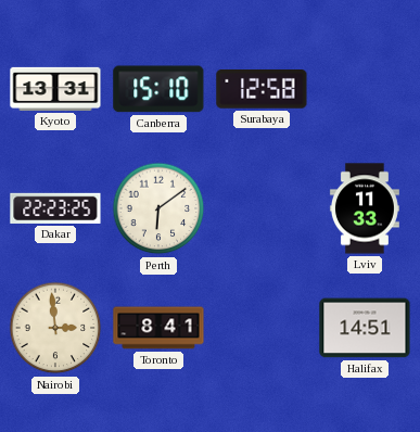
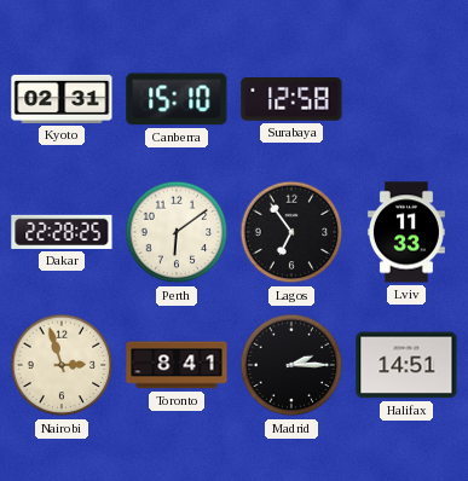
Kyoto: 13:31 -> 02:31
Dakar: 22:23 -> 22:28
Lagos: none -> 6:54
Nairobi: 2:59 -> 2:57
Madrid: none -> 2:15
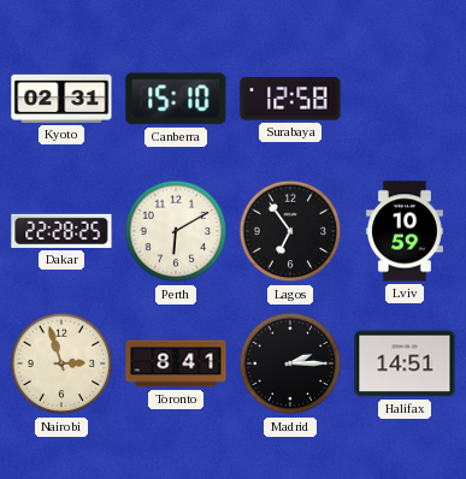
Perth: 6:09 -> 6:10
Lviv: 11:33 -> 10:59
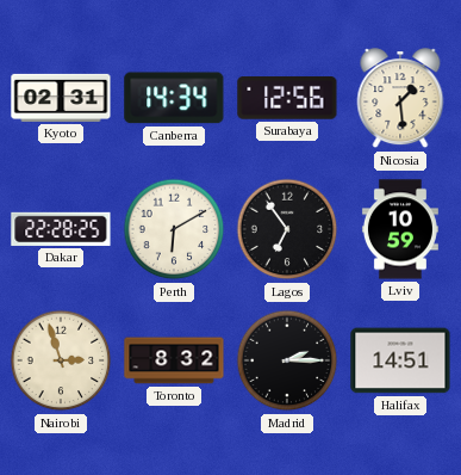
Canberra: 15:10 -> 14:34
Surabaya: 12:58 -> 12:56
Nicosia: none -> 1:29
Toronto: 8:41 -> 8:32
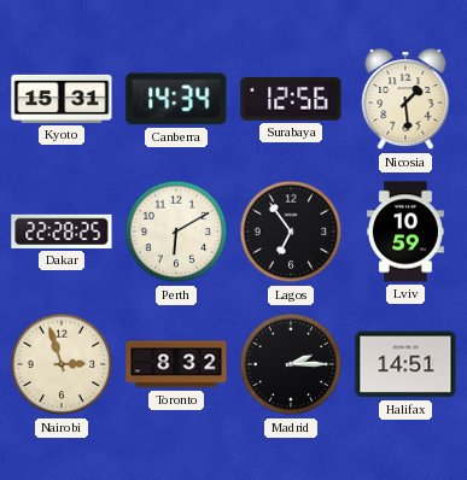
Kyoto: 02:31 -> 15:31
